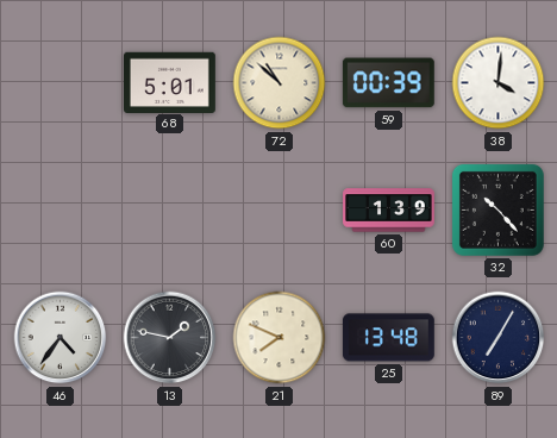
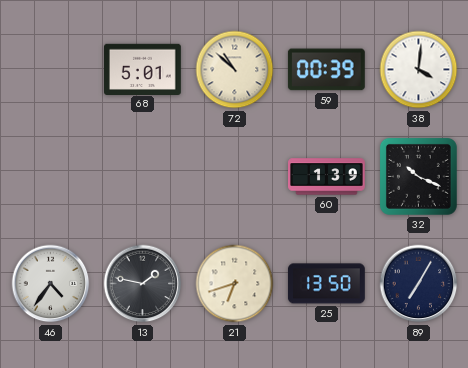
32: 10:23 -> 10:19
21: 7:49 -> 6:42
25: 13:48 -> 13:50
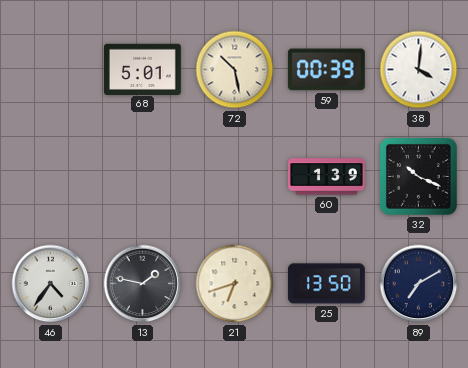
72: 10:52 -> 10:28
89: 7:05 -> 7:10
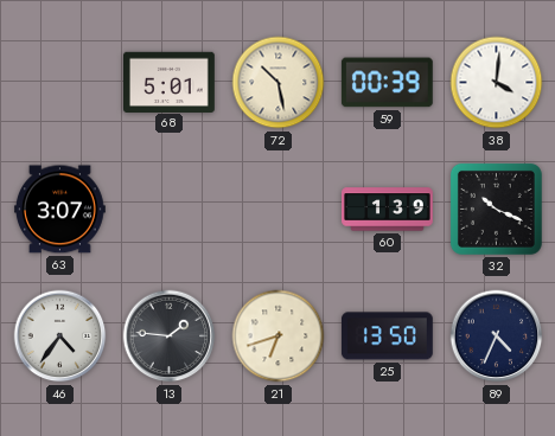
63: none -> 3:07
13: 1:47 -> 1:46
89: 7:10 -> 4:34
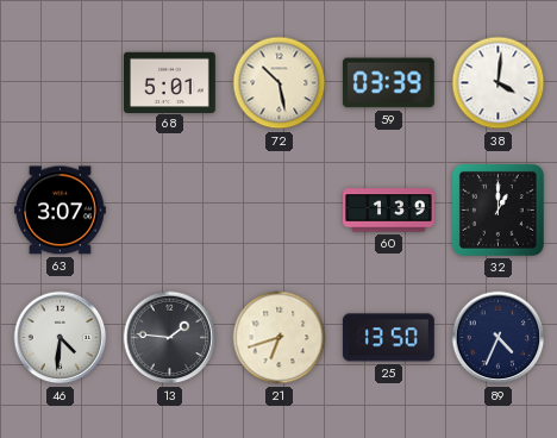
59: 00:39 -> 03:39
32: 10:19 -> 1:00
46: 4:36 -> 4:31
